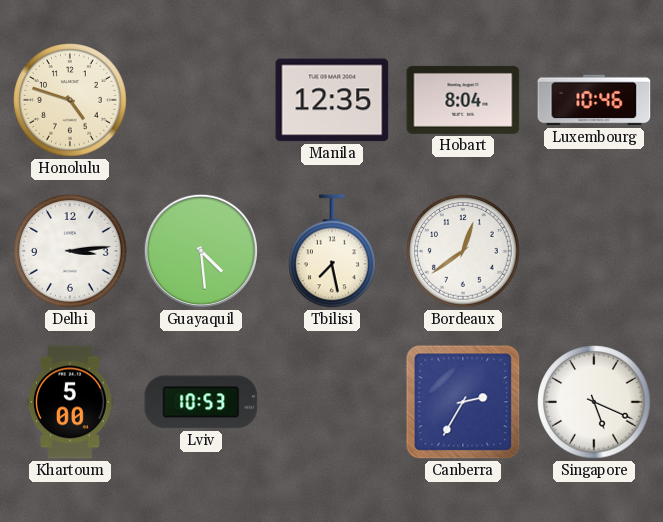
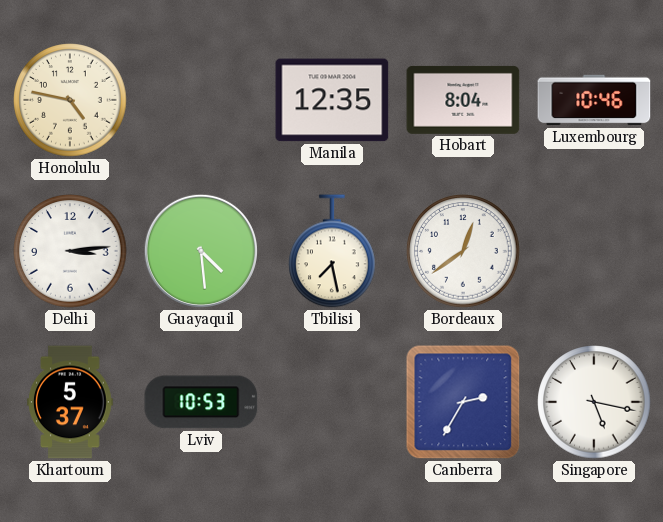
Honolulu: 4:48 -> 4:47
Khartoum: 5:00 -> 5:37
Singapore: 5:19 -> 5:17
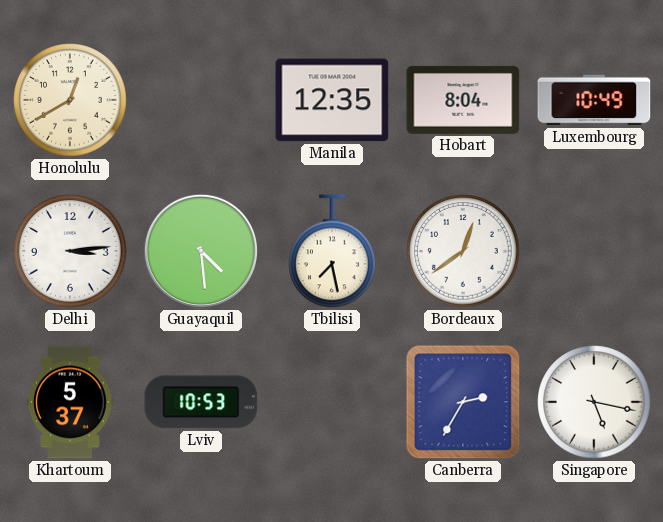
Honolulu: 4:47 -> 12:40
Luxembourg: 10:46 -> 10:49
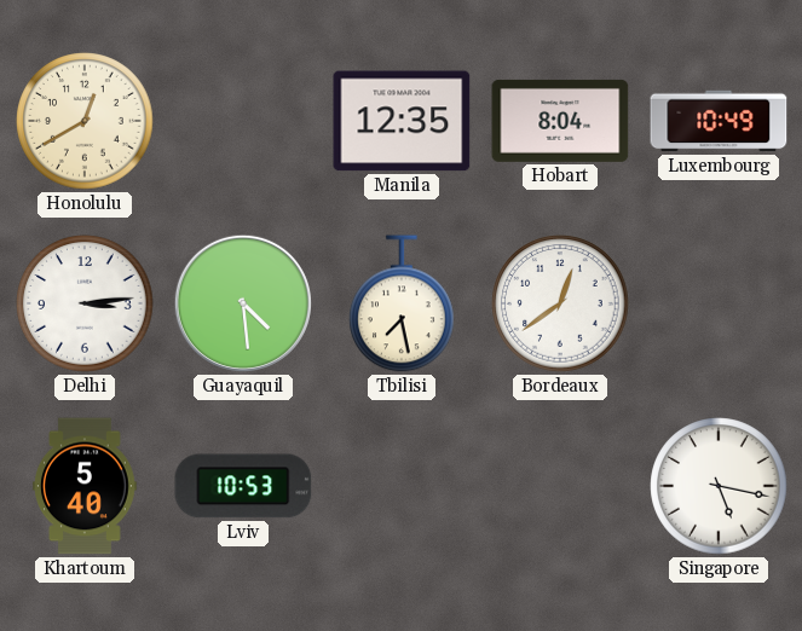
Khartoum: 5:37 -> 5:40
Canberra: 2:35 -> none
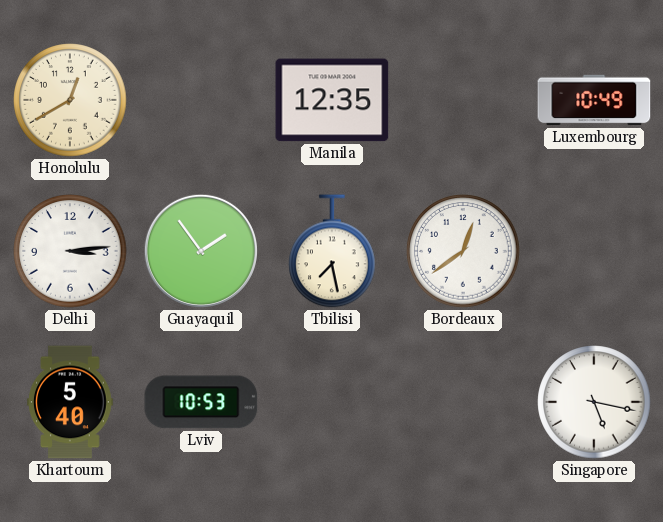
Hobart: 8:04 -> none
Guayaquil: 4:29 -> 1:54
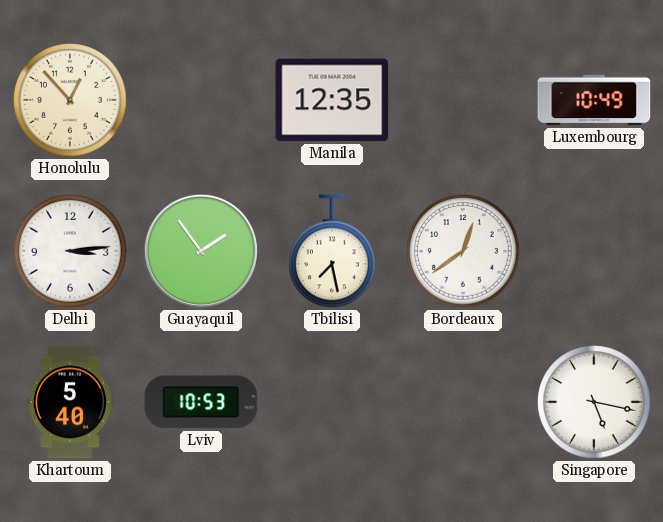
Honolulu: 12:40 -> 12:53
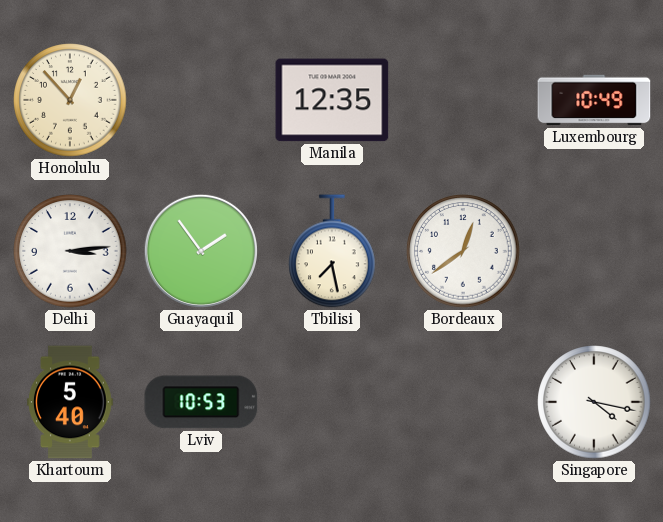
Singapore: 5:17 -> 4:17
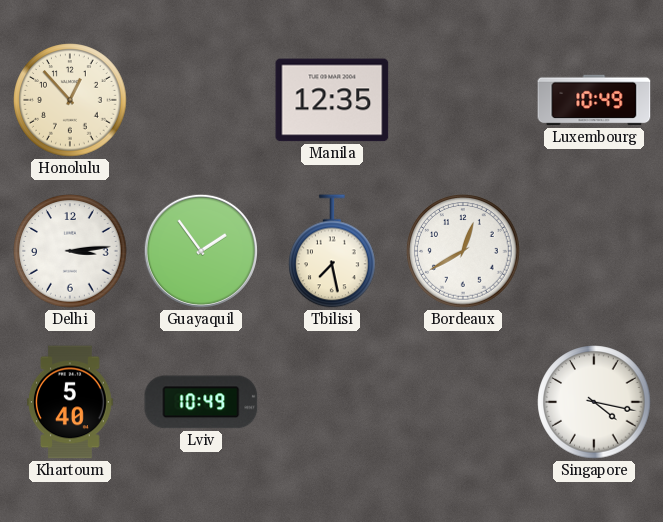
Bordeaux: 12:39 -> 12:40
Lviv: 10:53 -> 10:49
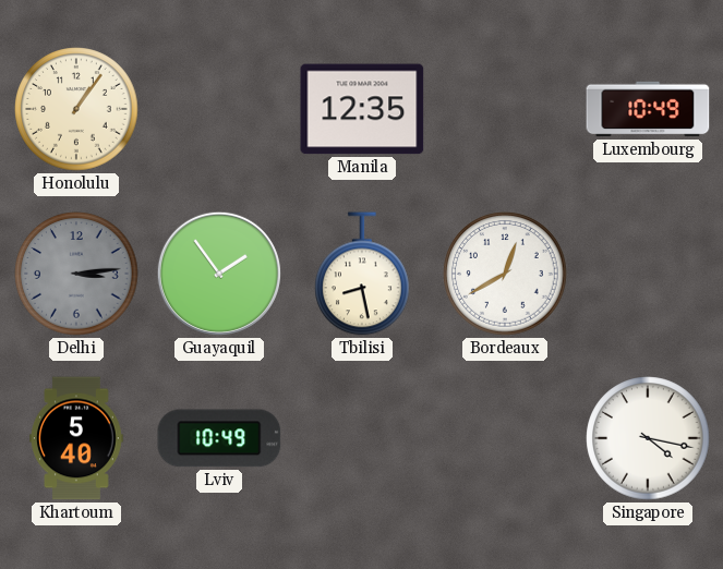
Honolulu: 12:53 -> 1:06
Delhi dial: white -> grey
Tbilisi: 7:28 -> 8:28
